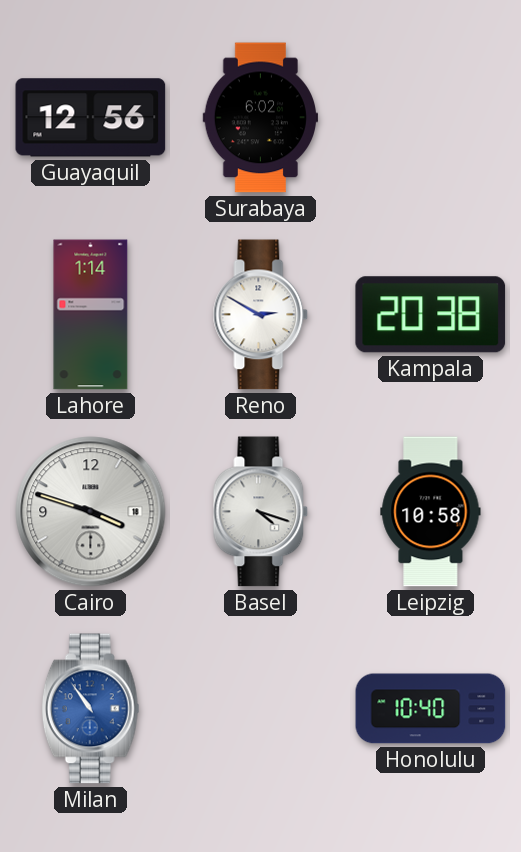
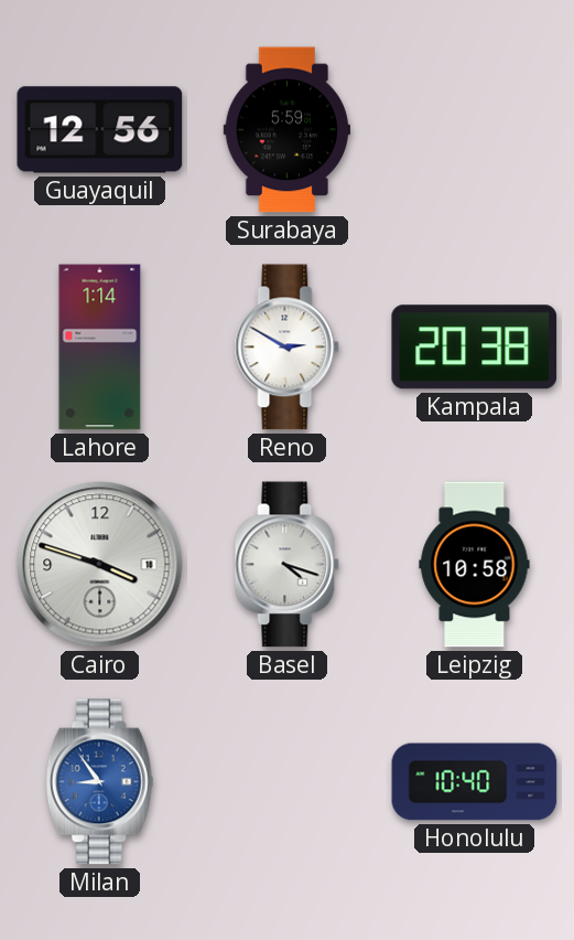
Surabaya: 6:02 -> 5:59
Milan: 10:54 -> 8:54
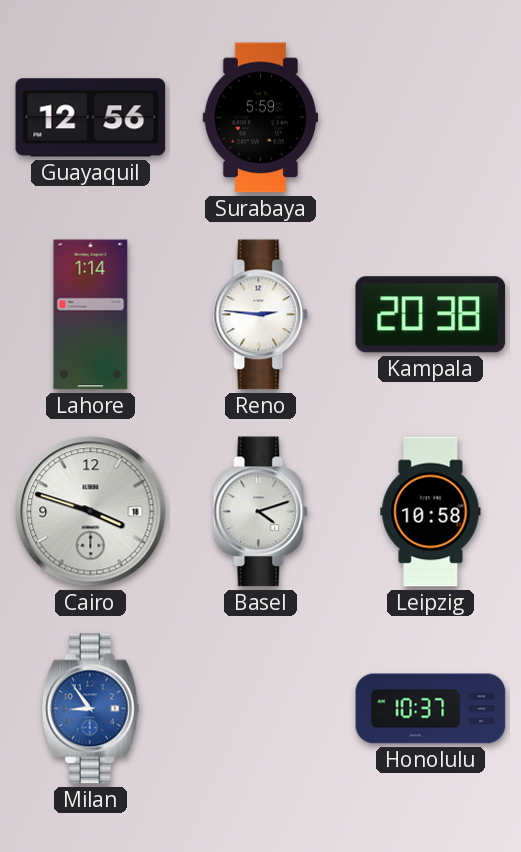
Reno: 2:50 -> 2:46
Basel: 4:18 -> 4:12
Honolulu: 10:40 -> 10:37
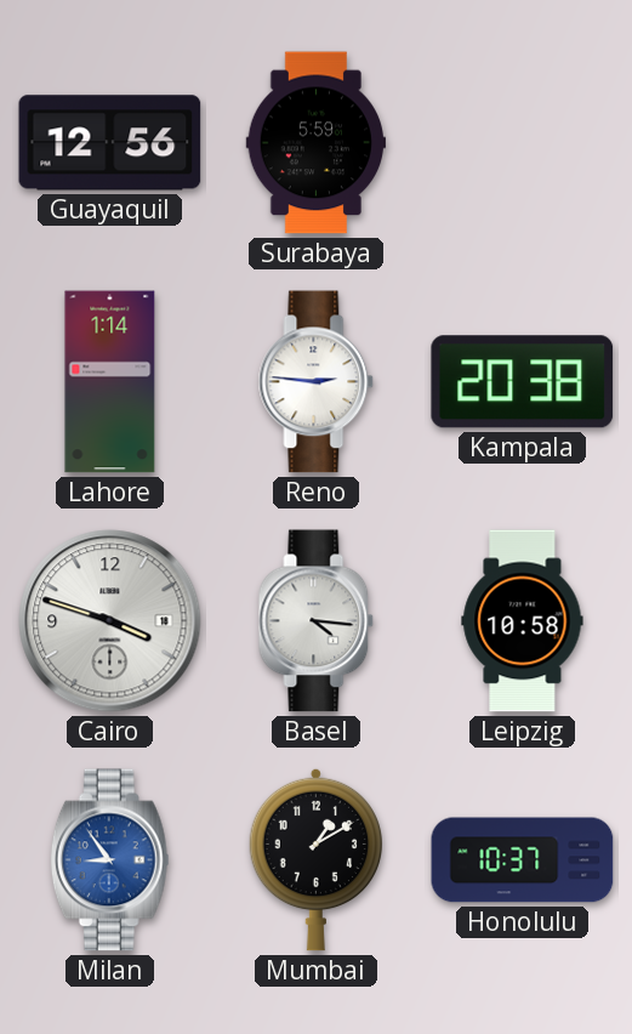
Basel: 4:12 -> 4:16
Mumbai: none -> 1:10
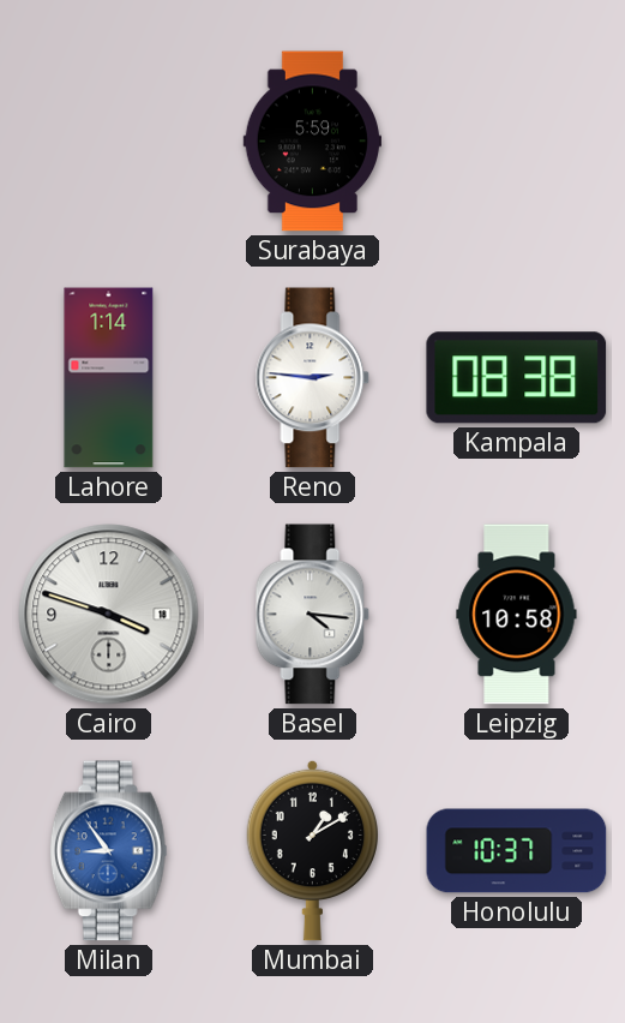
Guayaquil: 12:56 -> none
Kampala: 20:38 -> 08:38
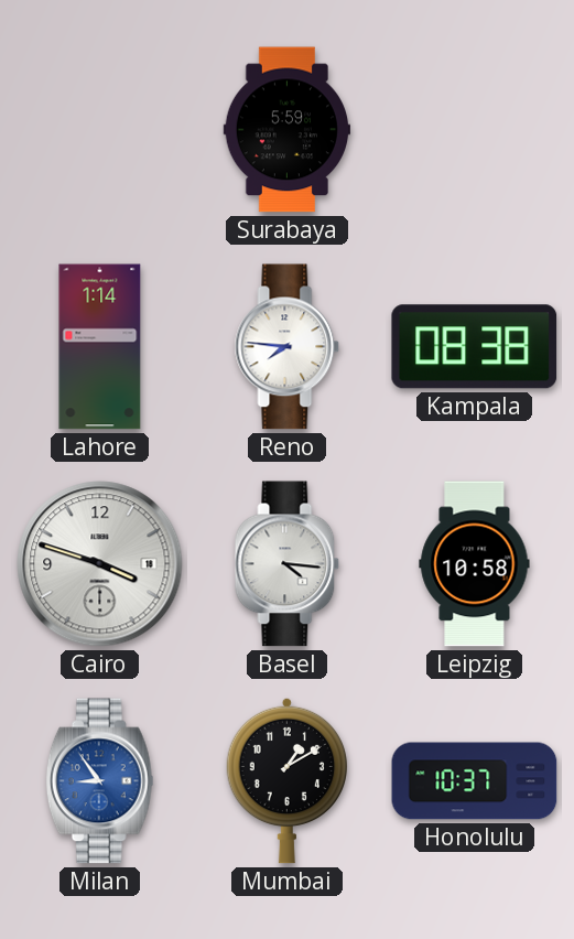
Reno: 2:46 -> 7:46
